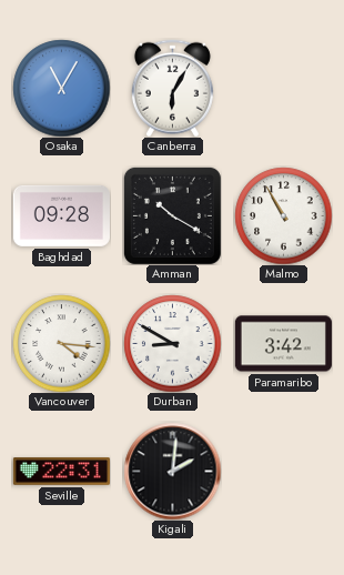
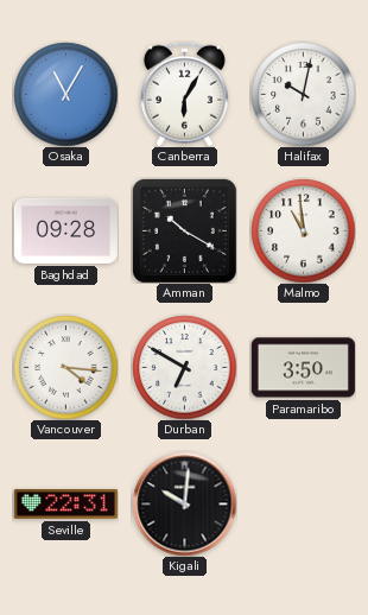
Halifax: none -> 10:02
Malmo: 10:55 -> 10:59
Durban: 8:50 -> 6:50
Paramaribo: 3:42 -> 3:50
Kigali: 2:01 -> 10:01
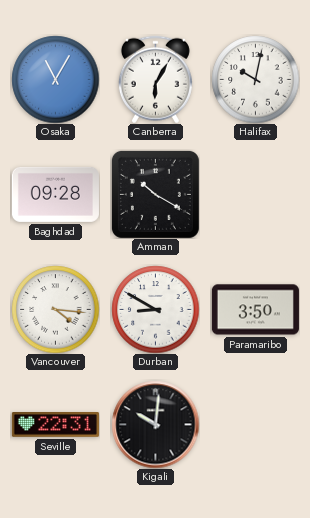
Malmo: 10:59 -> none
Durban: 6:50 -> 8:50
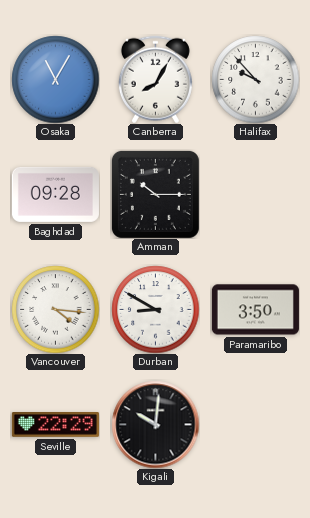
Canberra: 6:05 -> 8:05
Halifax: 10:02 -> 9:53
Amman: 10:20 -> 10:15
Seville: 22:31 -> 22:29
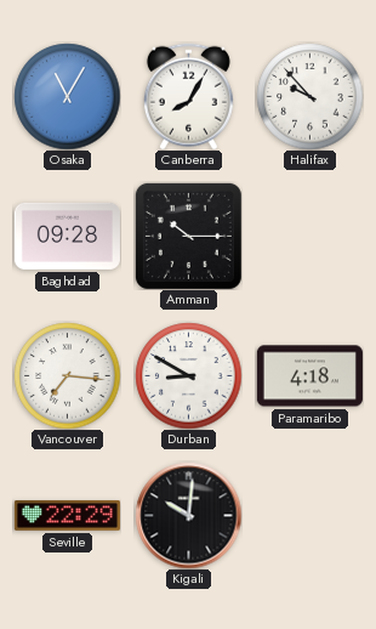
Vancouver: 4:16 -> 7:16
Paramaribo: 3:50 -> 4:18
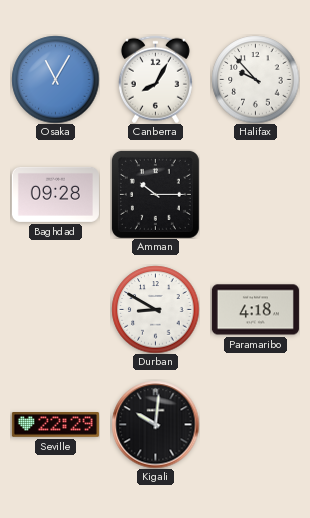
Vancouver: 7:16 -> none
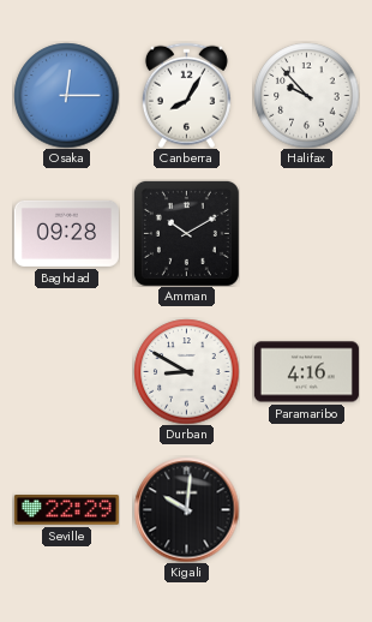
Osaka: 11:05 -> 12:15
Amman: 10:15 -> 10:10
Paramaribo: 4:18 -> 4:16
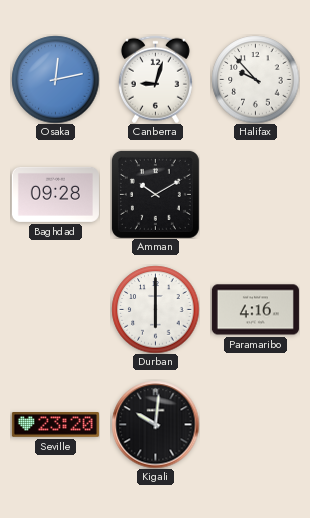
Osaka: 12:15 -> 12:13
Canberra: 8:05 -> 9:03
Durban: 8:50 -> 6:00
Seville: 22:29 -> 23:20
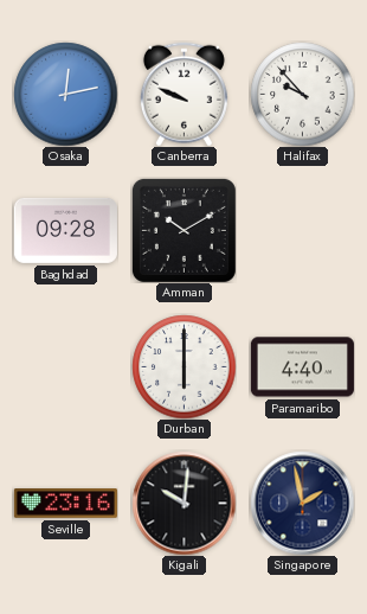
Canberra: 9:03 -> 9:49
Paramaribo: 4:16 -> 4:40
Seville: 23:20 -> 23:16
Singapore: none -> 1:58
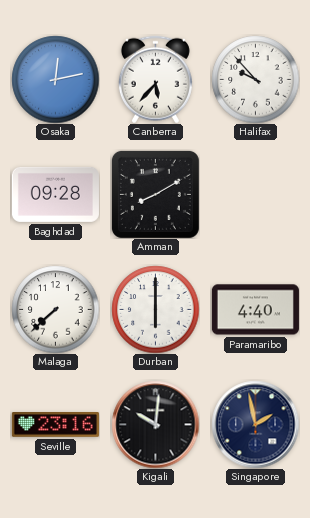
Canberra: 9:49 -> 5:37
Amman: 10:10 -> 8:10
Malaga: none -> 7:38
